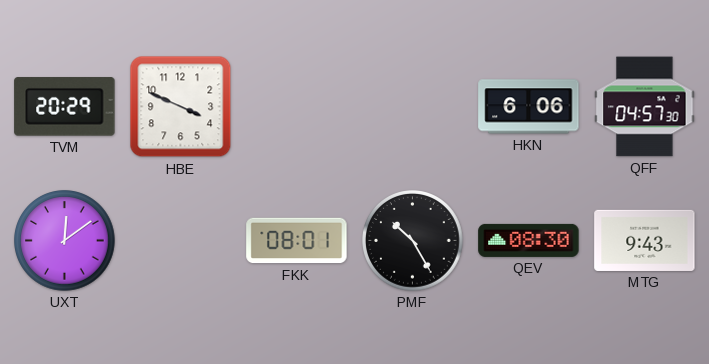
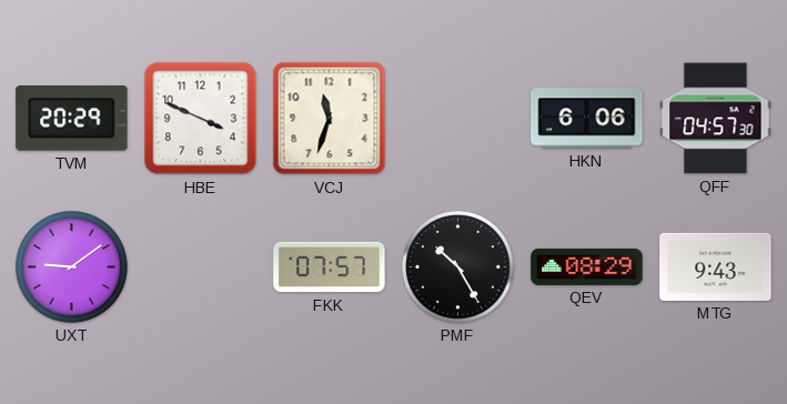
VCJ: none -> 11:33
UXT: 12:09 -> 9:09
FKK: 08:01 -> 07:57
QEV: 08:30 -> 08:29
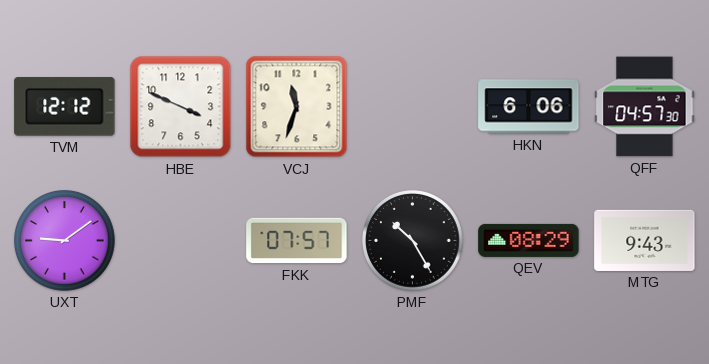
TVM: 20:29 -> 12:12
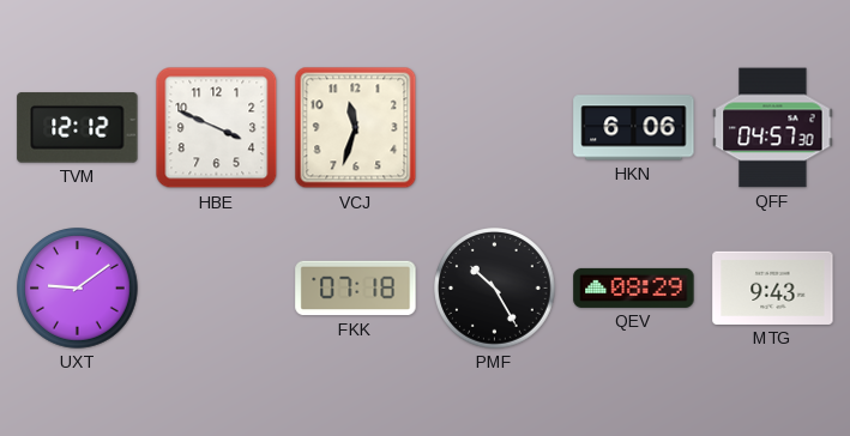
FKK: 07:57 -> 07:18
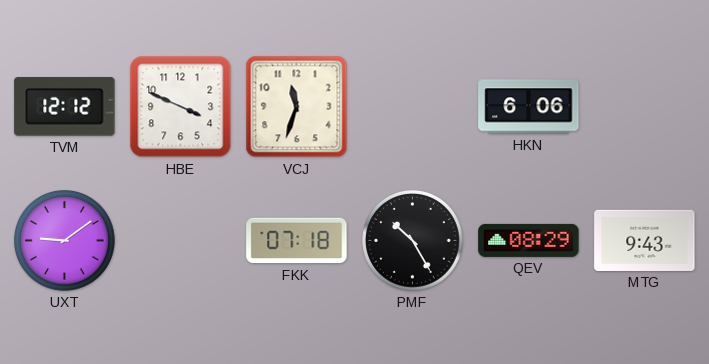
QFF: 04:57 -> none
